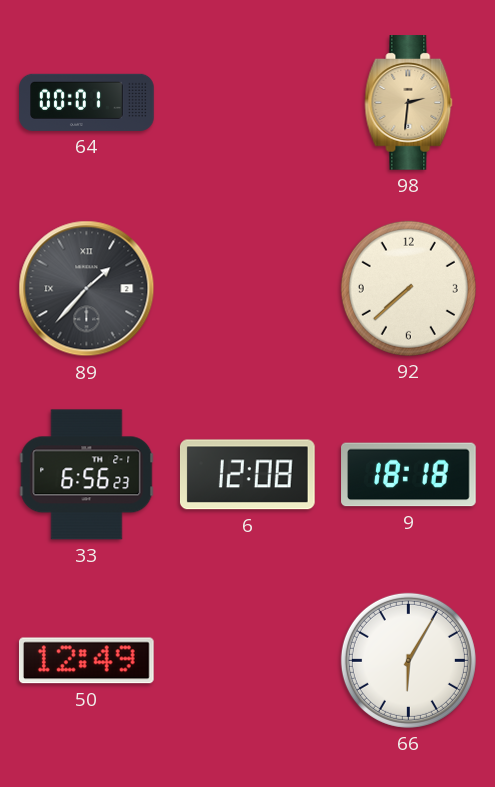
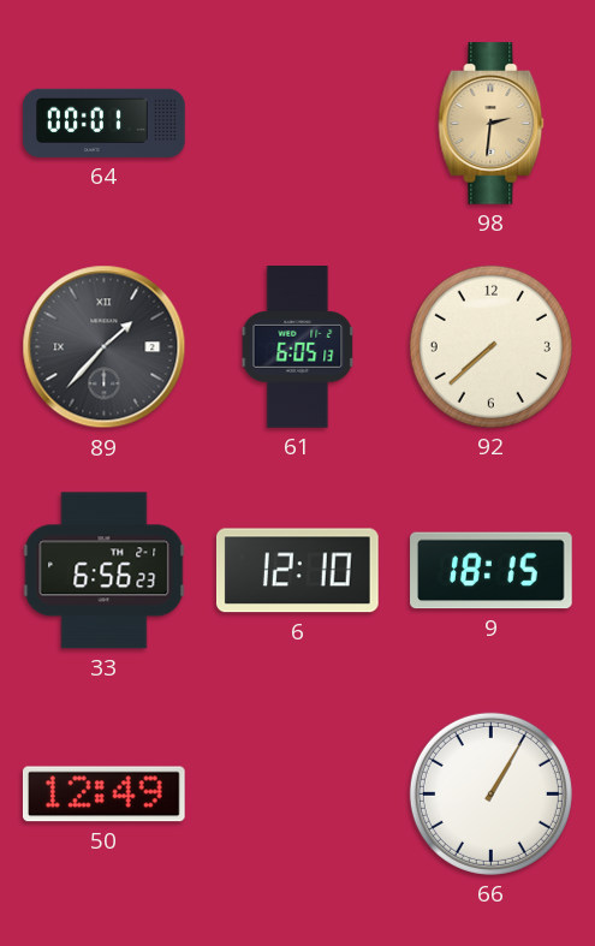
61: none -> 6:05
6: 12:08 -> 12:10
9: 18:18 -> 18:15
66: 6:05 -> 1:05
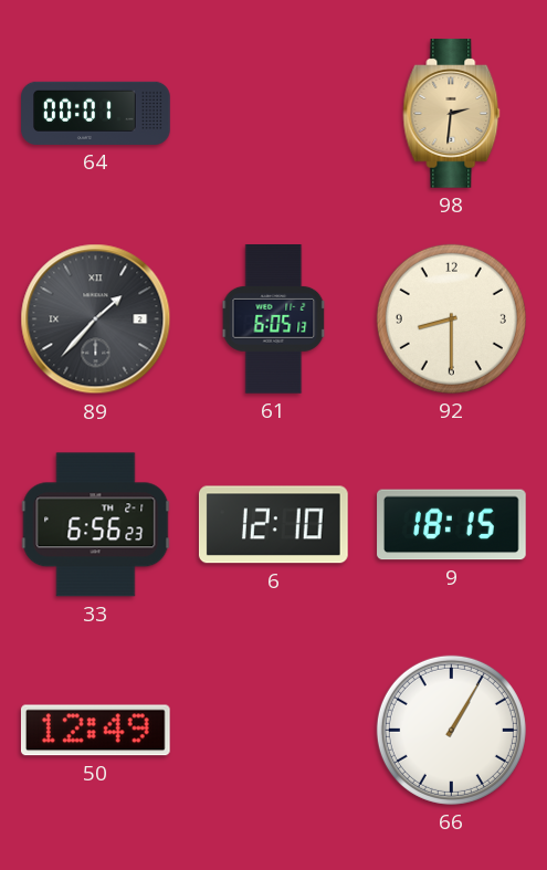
92: 7:38 -> 8:30
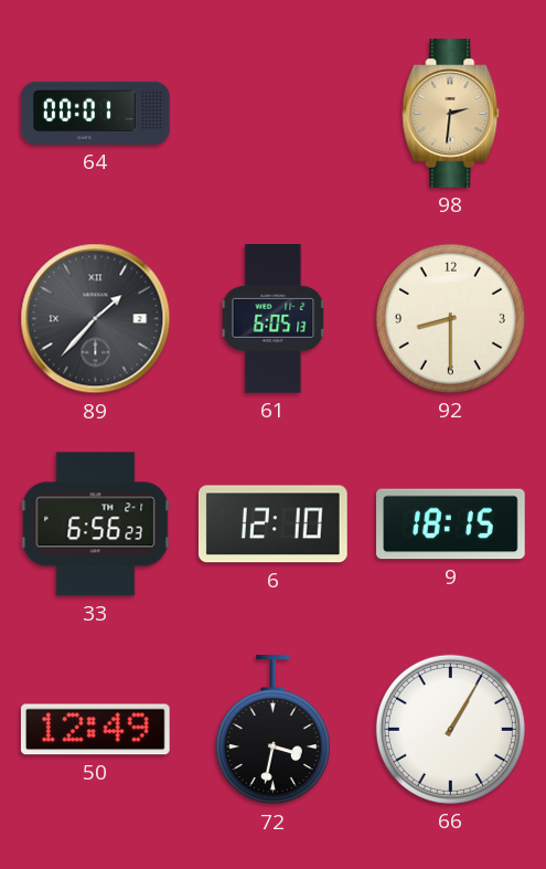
72: none -> 3:32
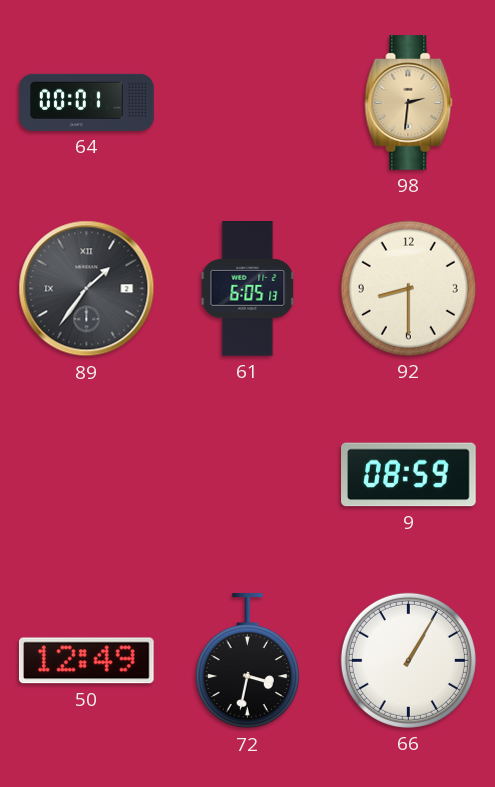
89: 1:37 -> 1:36
33: 6:56 -> none
6: 12:10 -> none
9: 18:15 -> 08:59
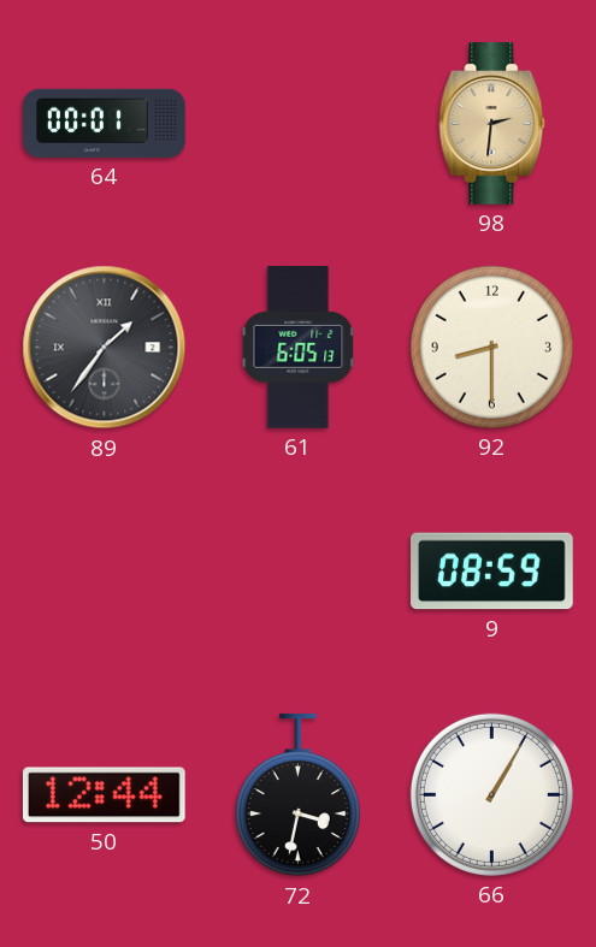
50: 12:49 -> 12:44
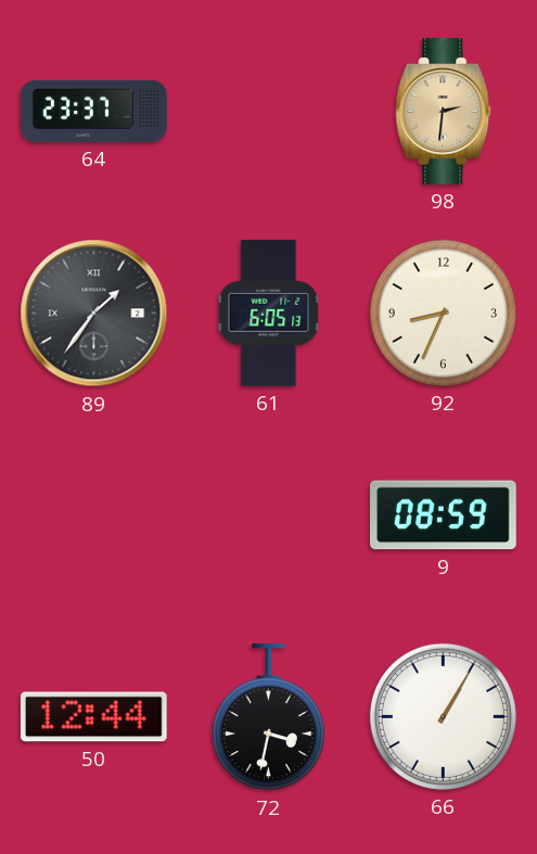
64: 00:01 -> 23:37
92: 8:30 -> 8:34
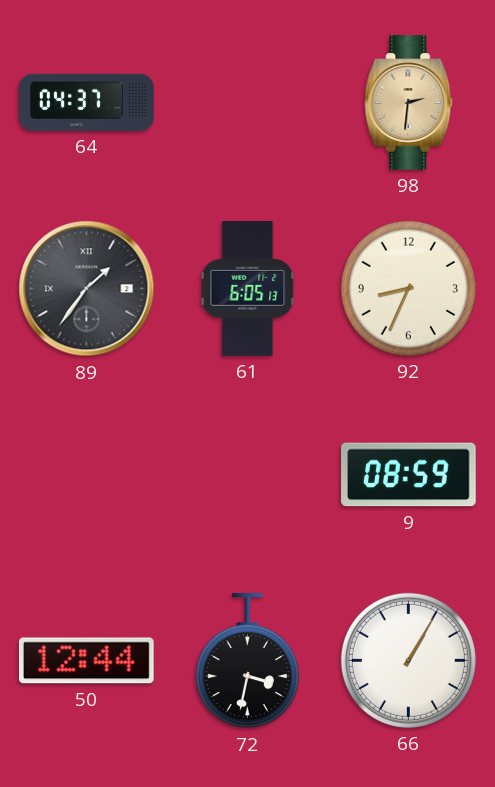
64: 23:37 -> 04:37
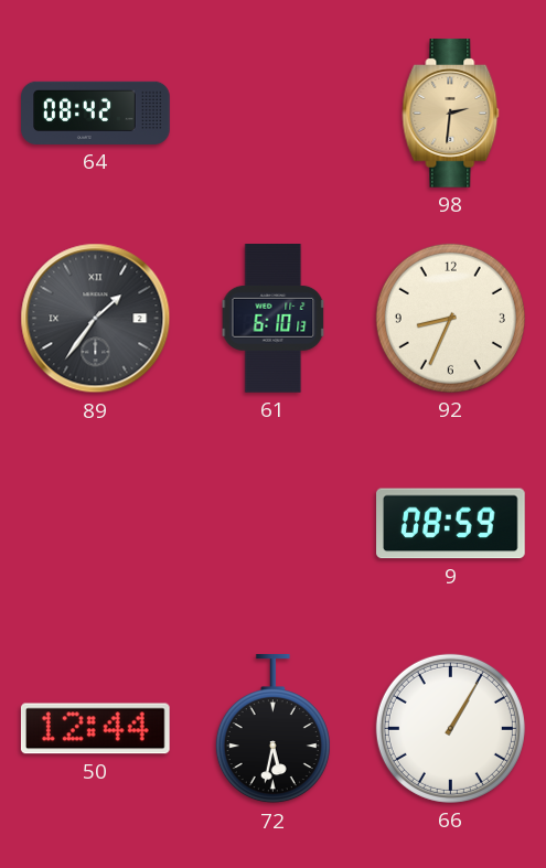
64: 04:37 -> 08:42
61: 6:05 -> 6:10
72: 3:32 -> 5:32
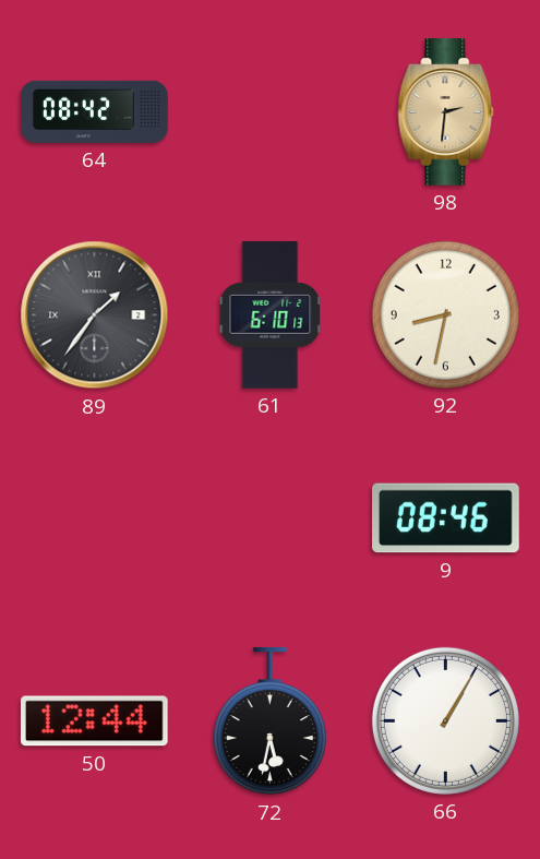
92: 8:34 -> 8:32
9: 08:59 -> 08:46
